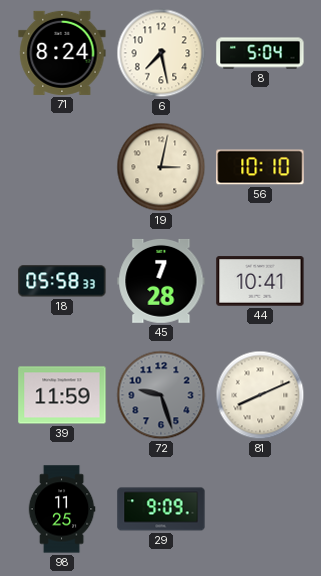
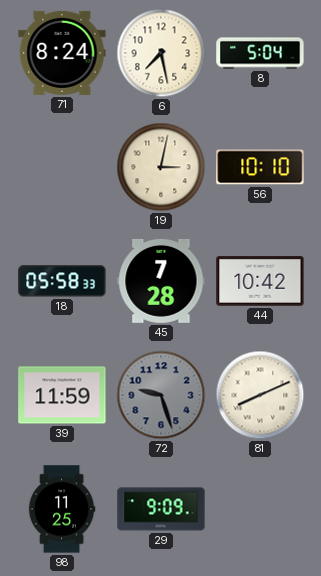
44: 10:41 -> 10:42
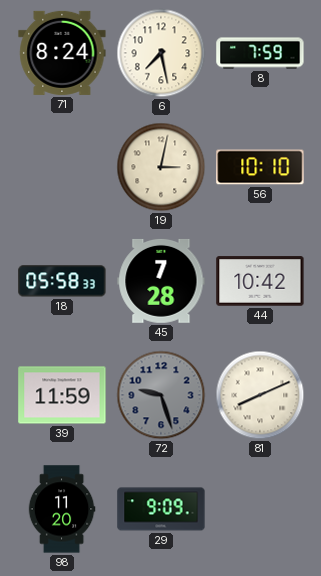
8: 5:04 -> 7:59
98: 11:25 -> 11:20
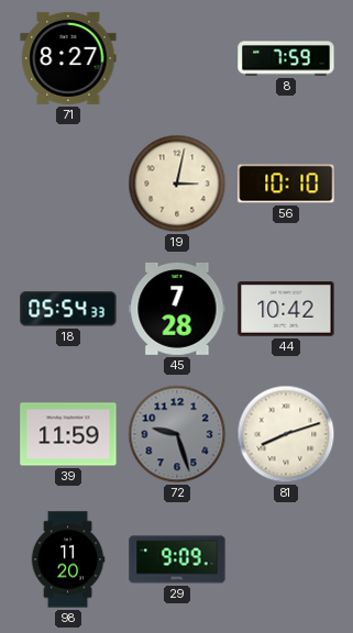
71: 8:24 -> 8:27
6: 7:28 -> none
18: 05:58 -> 05:54
81: 8:11 -> 8:12
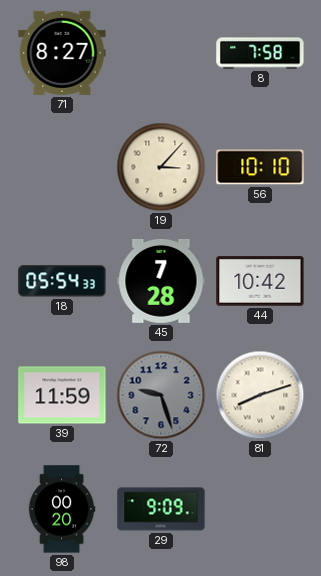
8: 7:59 -> 7:58
19: 3:02 -> 3:07
98: 11:20 -> 00:20
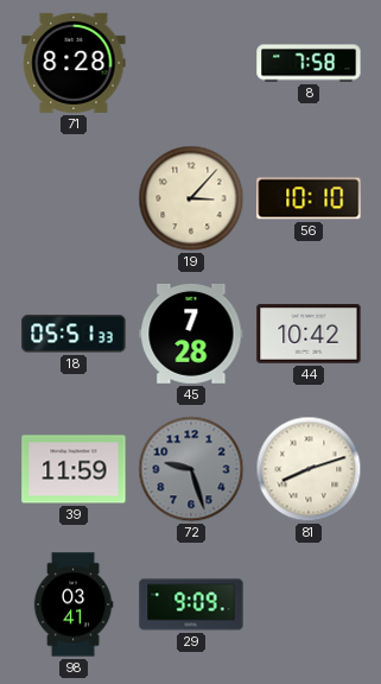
71: 8:27 -> 8:28
18: 05:54 -> 05:51
98: 00:20 -> 03:41
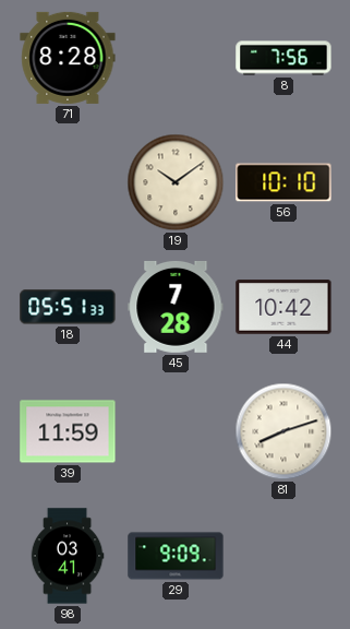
8: 7:58 -> 7:56
19: 3:07 -> 10:09
72: 9:27 -> none
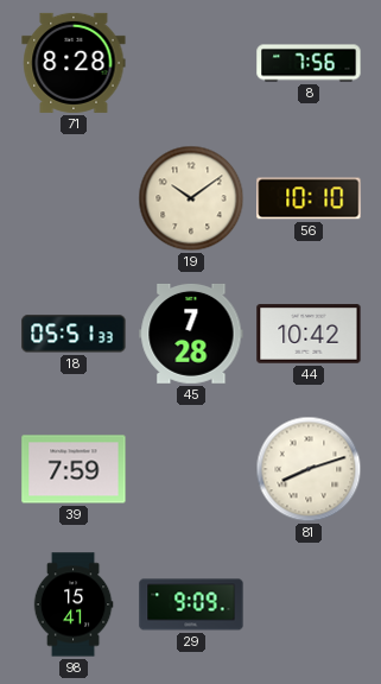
39: 11:59 -> 7:59
98: 03:41 -> 15:41
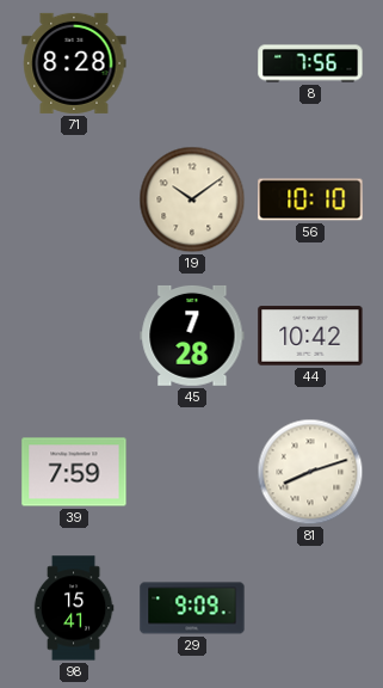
18: 05:51 -> none
